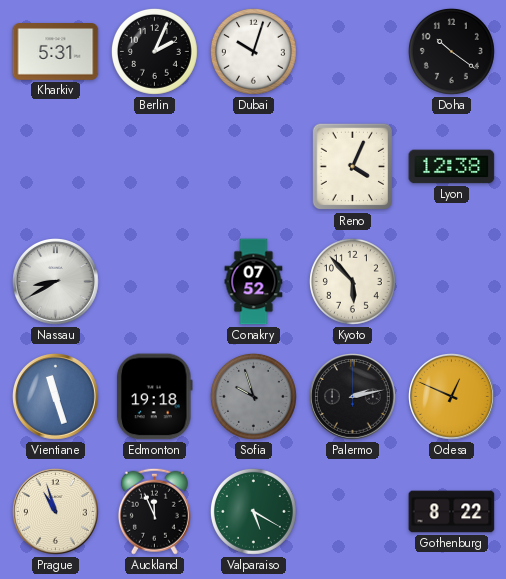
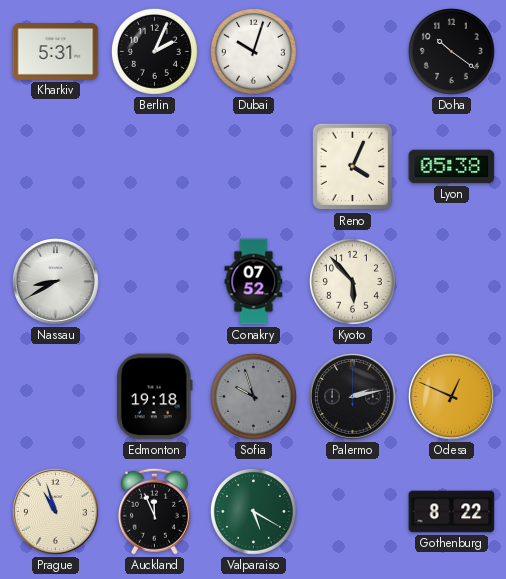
Lyon: 12:38 -> 05:38
Vientiane: 11:27 -> none
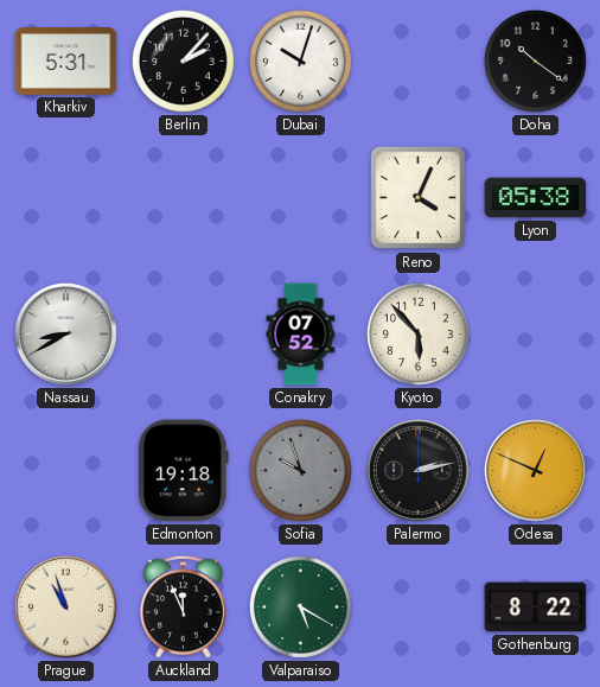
Berlin: 2:04 -> 2:07
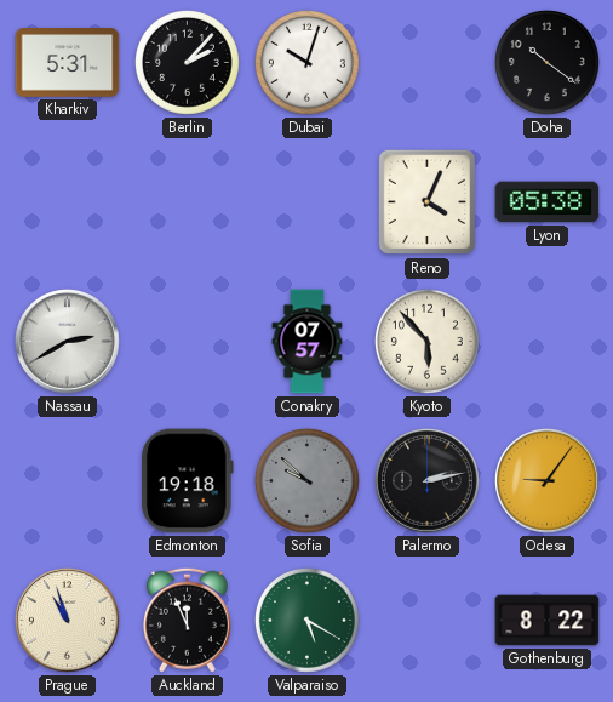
Nassau: 8:40 -> 2:40
Conakry: 07:52 -> 07:57
Sofia: 9:57 -> 9:52
Odesa: 12:49 -> 9:06
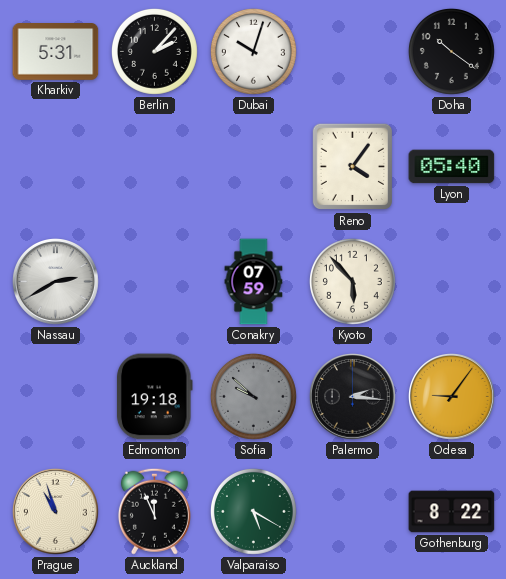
Reno: 4:04 -> 4:06
Lyon: 05:38 -> 05:40
Conakry: 07:57 -> 07:59
Palermo: 2:13 -> 2:16
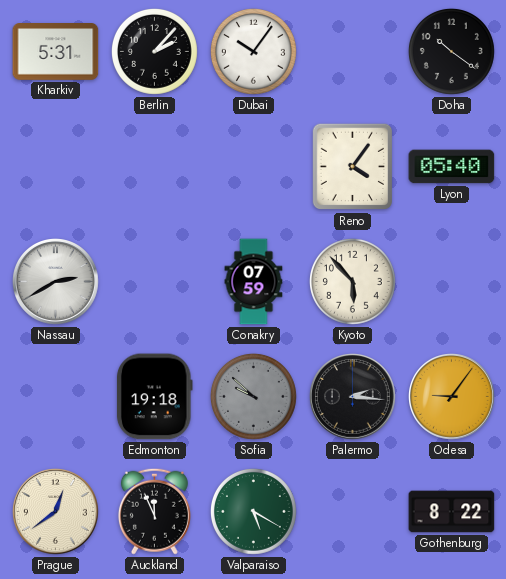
Dubai: 10:03 -> 10:06
Prague: 10:57 -> 12:39
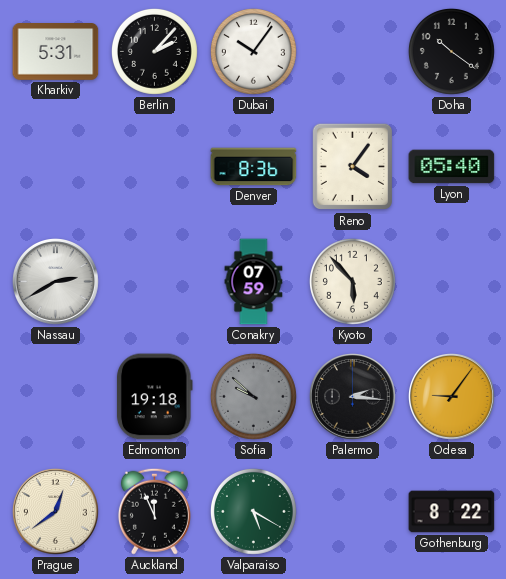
Denver: none -> 8:36
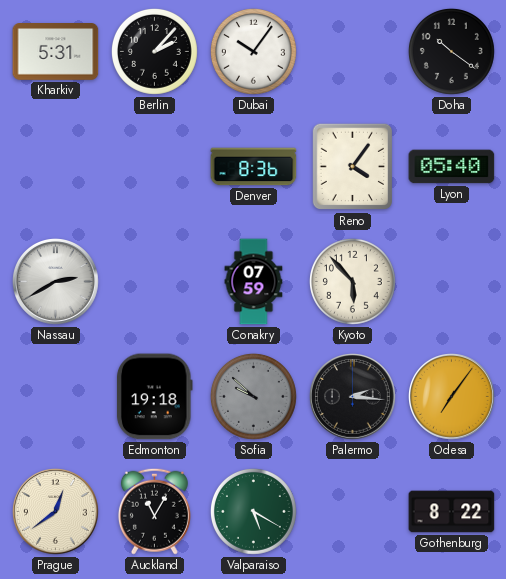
Odesa: 9:06 -> 7:06
Auckland: 11:56 -> 11:05
